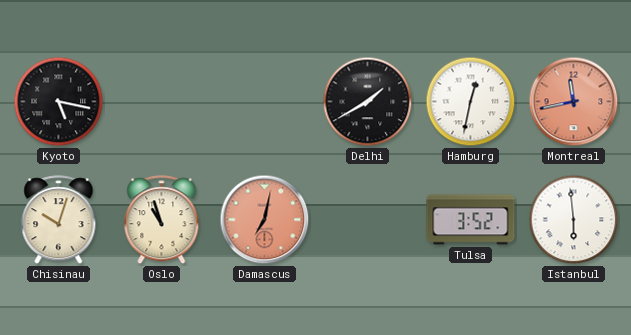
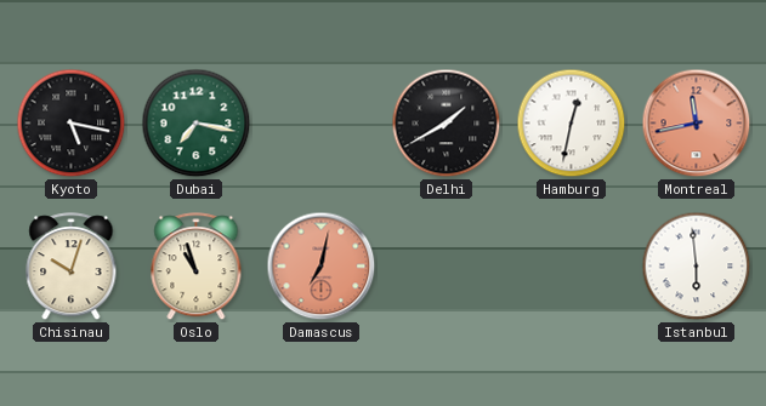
Dubai: none -> 7:17
Tulsa: 3:52 -> none
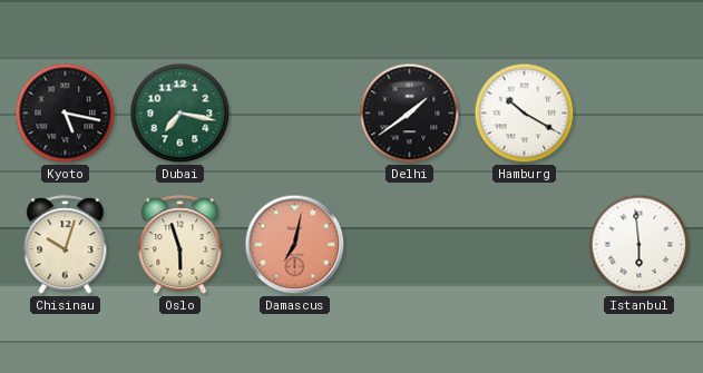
Delhi: 1:40 -> 1:39
Hamburg: 12:32 -> 10:20
Montreal: 11:43 -> none
Oslo: 10:57 -> 5:57
